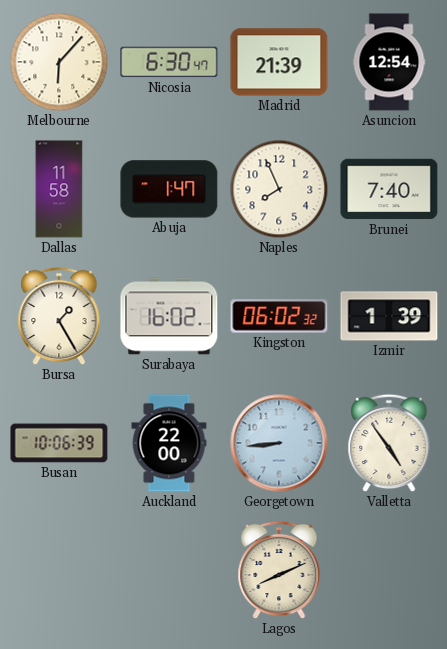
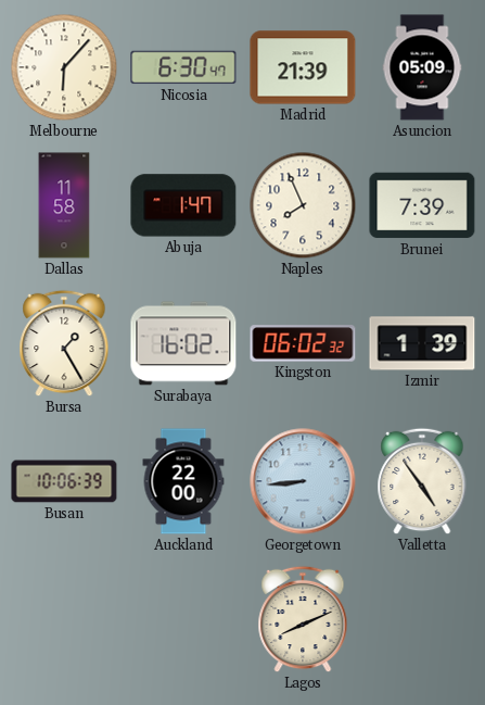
Asuncion: 12:54 -> 05:09
Brunei: 7:40 -> 7:39
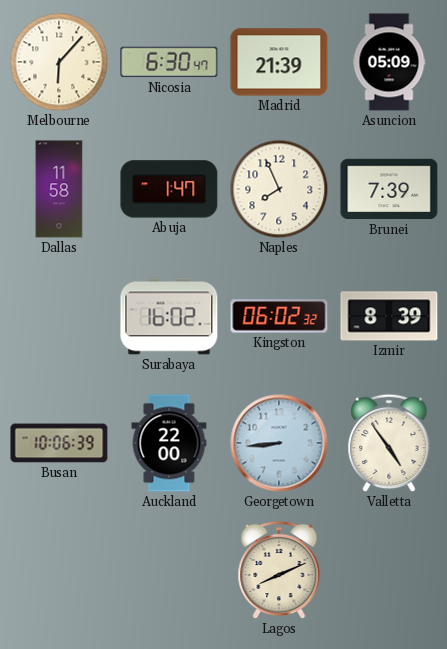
Bursa: 1:25 -> none
Izmir: 1:39 -> 8:39
